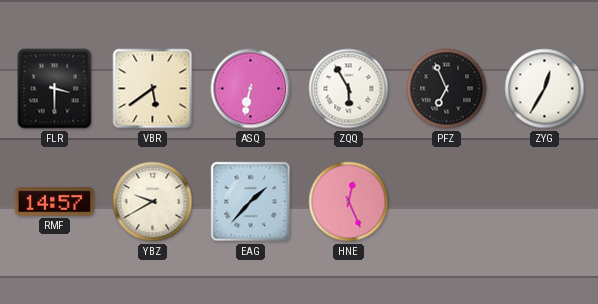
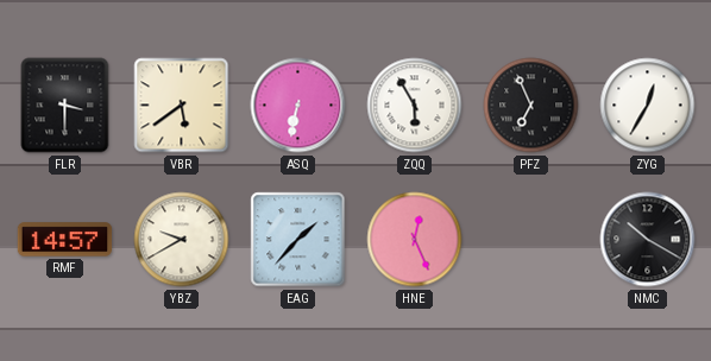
NMC: none -> 10:20
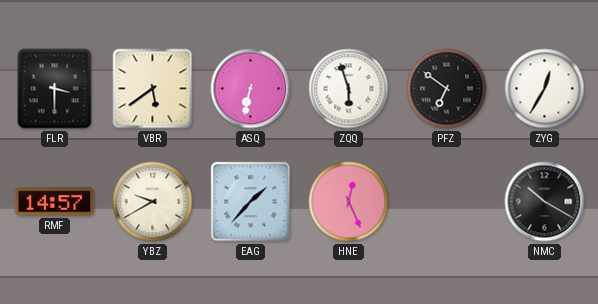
ZQQ: 5:55 -> 5:57
PFZ: 6:56 -> 6:51
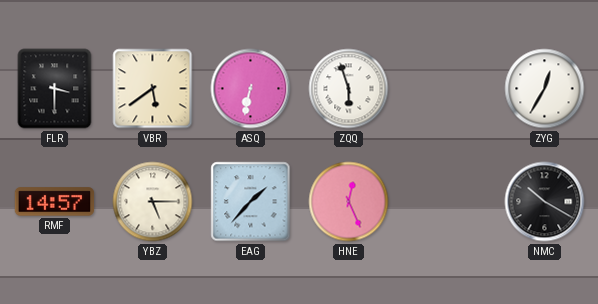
PFZ: 6:51 -> none
YBZ: 9:40 -> 5:15
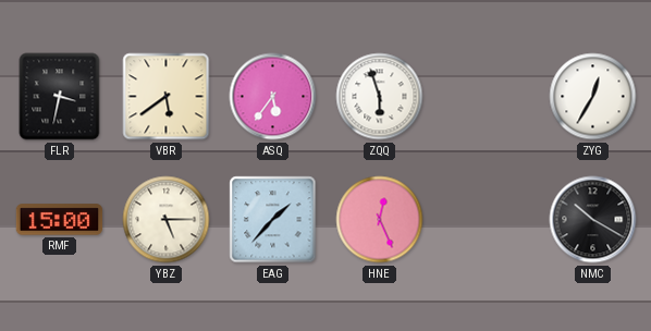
FLR: 3:30 -> 3:32
ASQ: 6:32 -> 5:36
RMF: 14:57 -> 15:00
